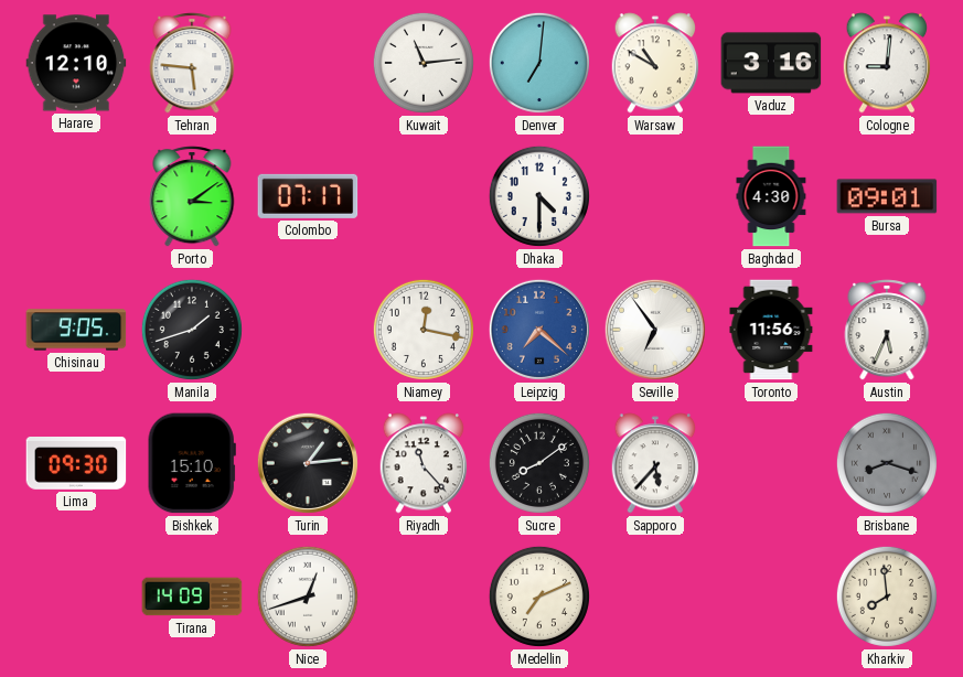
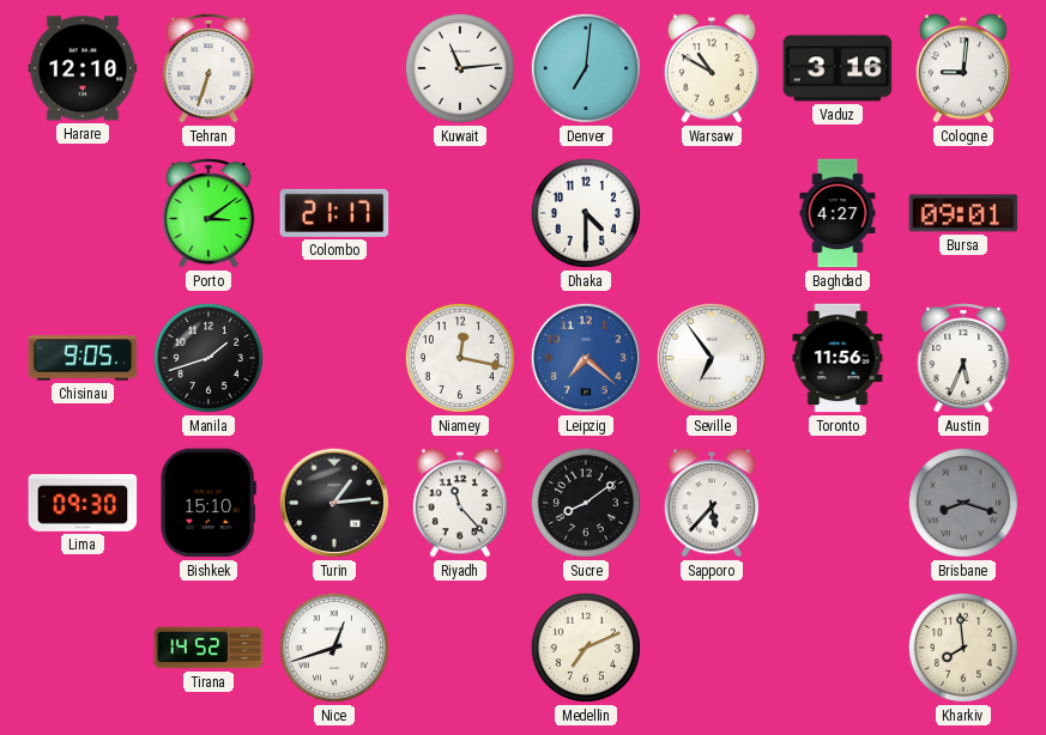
Tehran: 5:46 -> 6:33
Colombo: 07:17 -> 21:17
Baghdad: 4:30 -> 4:27
Tirana: 14:09 -> 14:52
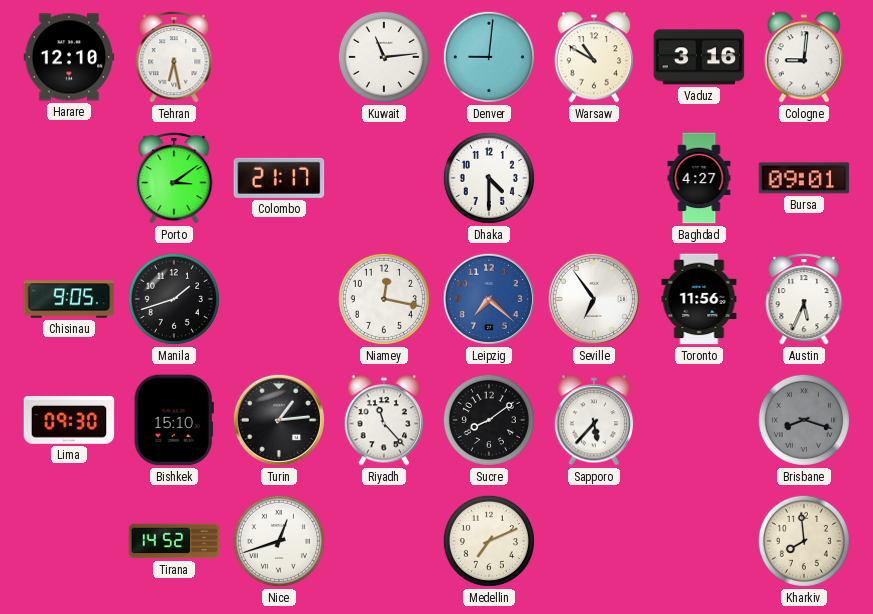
Tehran: 6:33 -> 6:28
Denver: 7:01 -> 9:01
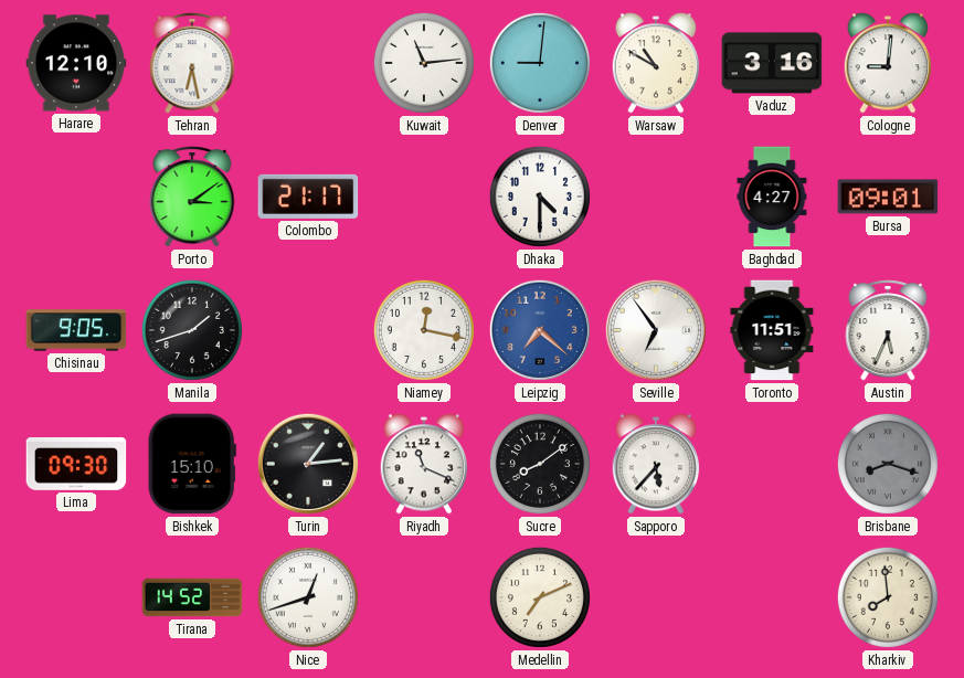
Toronto: 11:56 -> 11:51
Riyadh: 11:23 -> 11:19
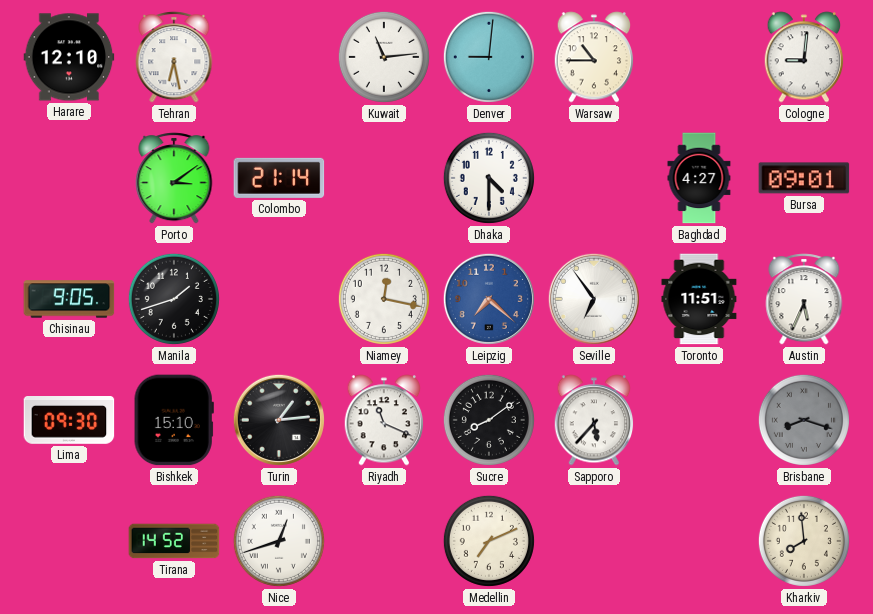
Warsaw: 10:50 -> 10:45
Vaduz: 3:16 -> none
Colombo: 21:17 -> 21:14
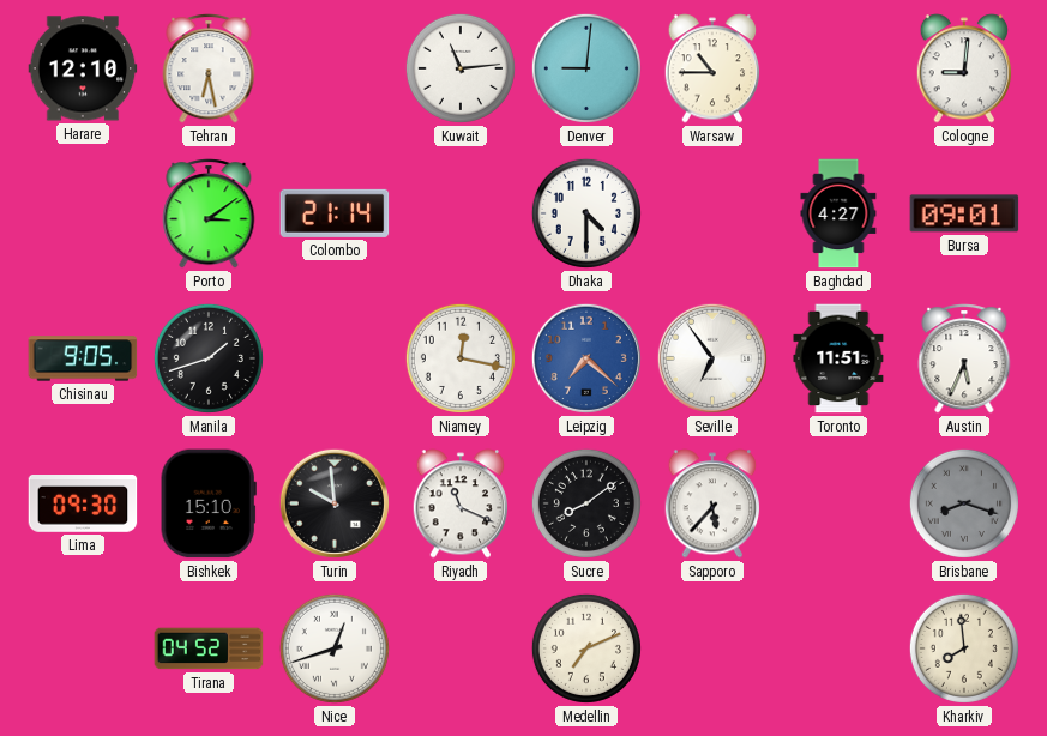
Turin: 1:14 -> 9:59
Tirana: 14:52 -> 04:52
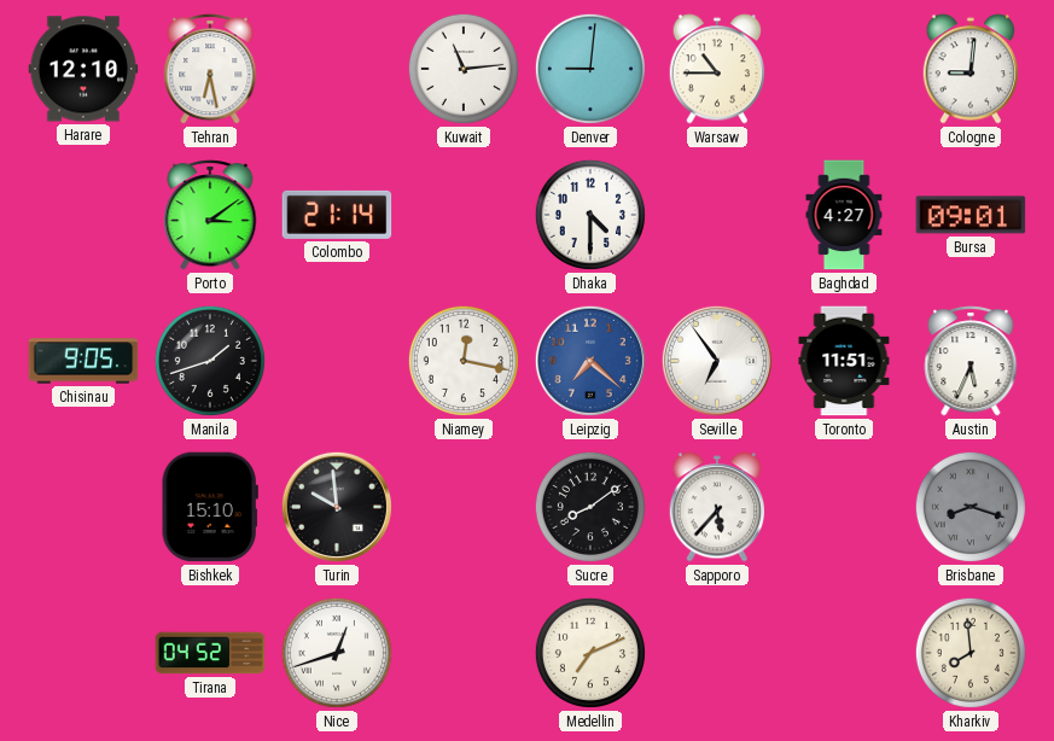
Lima: 09:30 -> none
Riyadh: 11:19 -> none
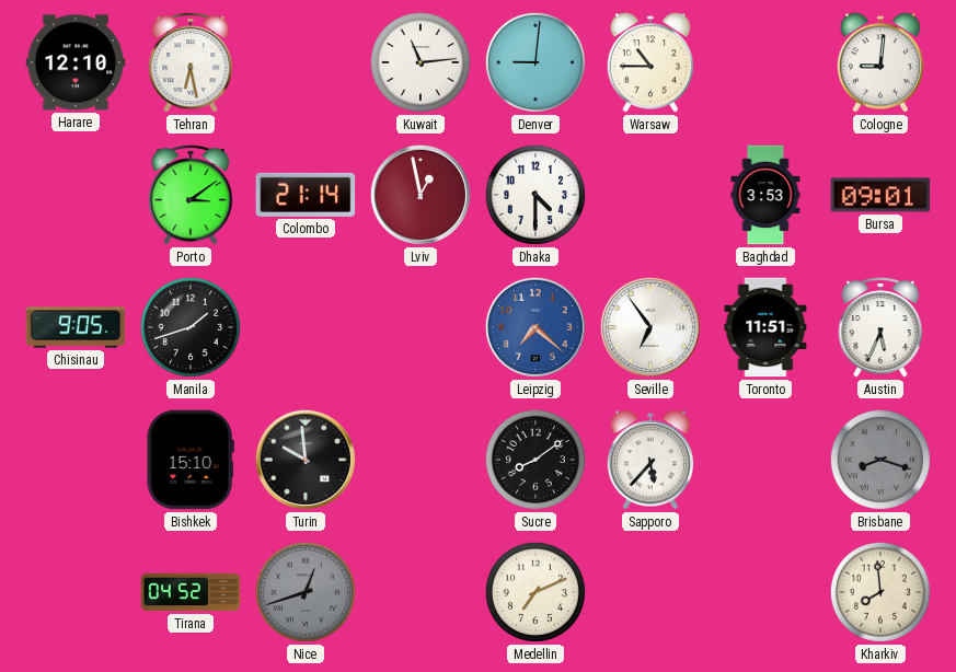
Lviv: none -> 12:58
Baghdad: 4:27 -> 3:53
Niamey: 12:17 -> none
Nice dial: white -> grey
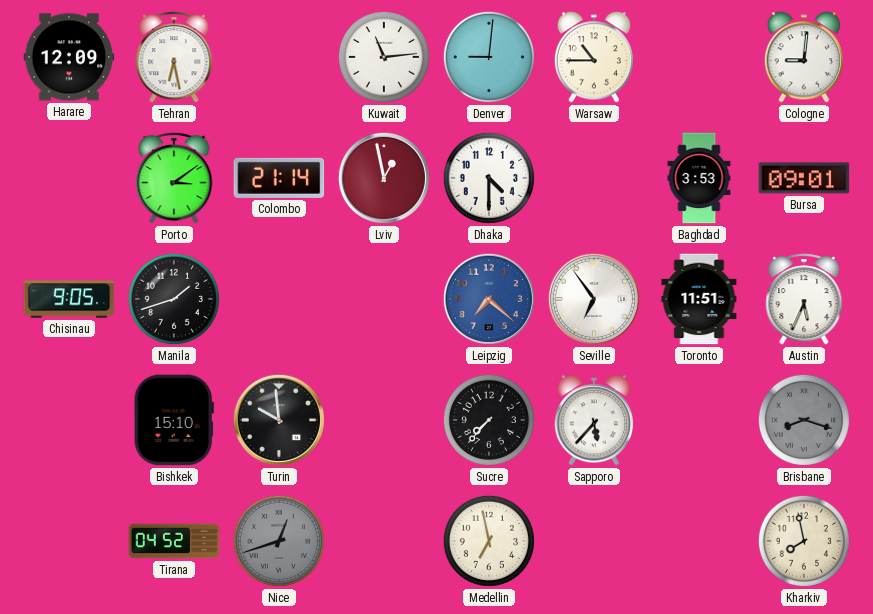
Harare: 12:10 -> 12:09
Sucre: 8:09 -> 7:37
Medellin: 7:11 -> 6:58
Kharkiv: 7:59 -> 7:58
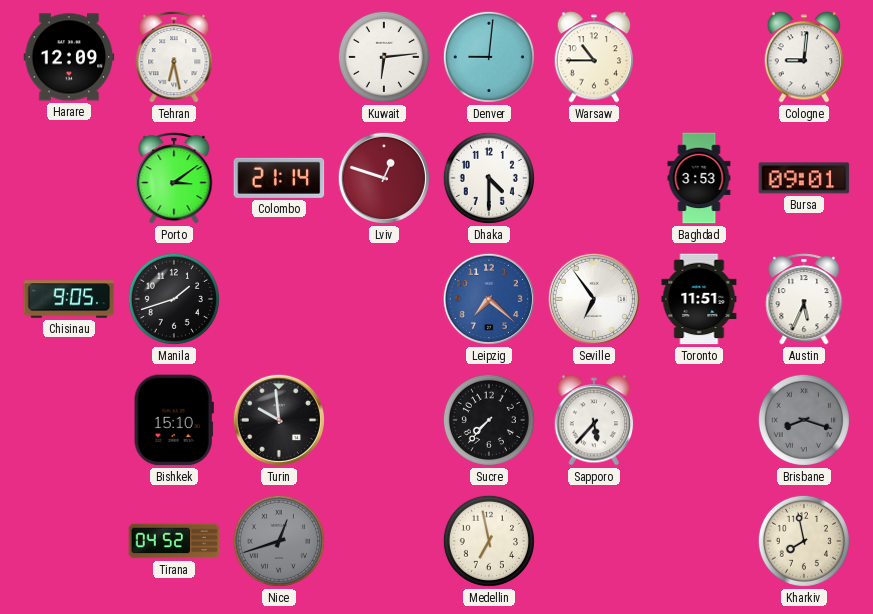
Kuwait: 11:14 -> 6:14
Lviv: 12:58 -> 12:48
